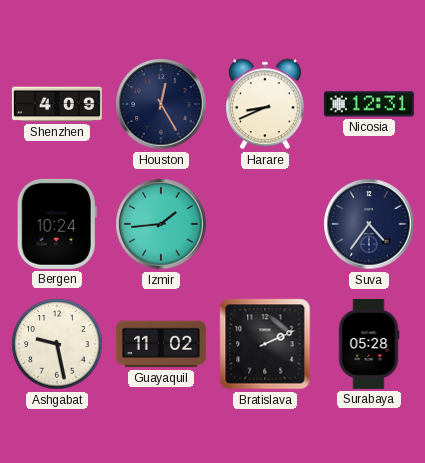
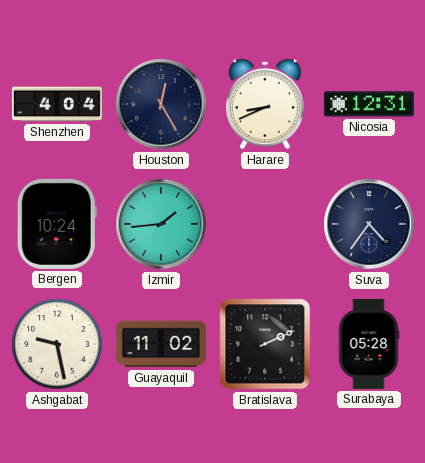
Shenzhen: 4:09 -> 4:04
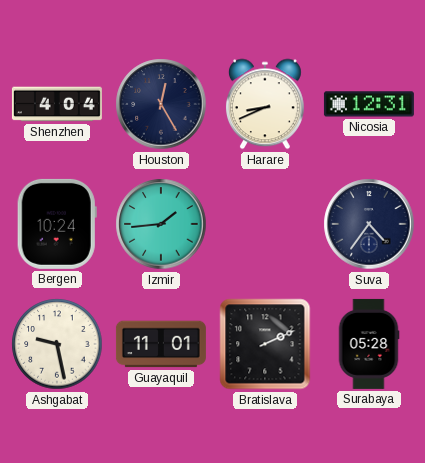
Guayaquil: 11:02 -> 11:01
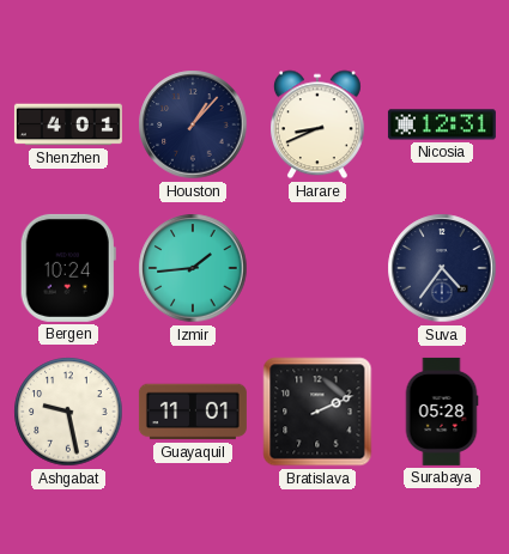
Shenzhen: 4:04 -> 4:01
Houston: 12:25 -> 1:07
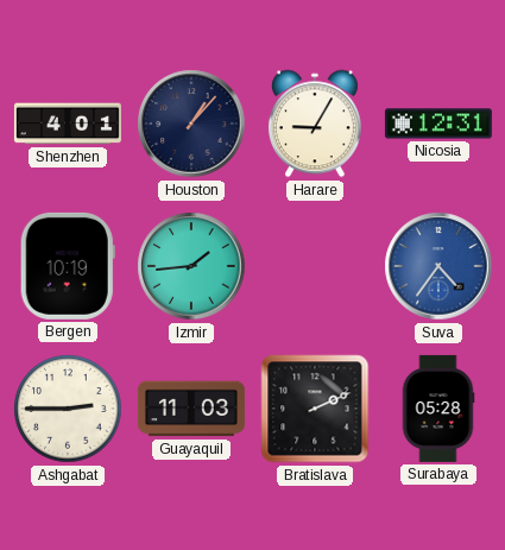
Harare: 8:41 -> 9:05
Bergen: 10:24 -> 10:19
Suva dial: navy -> blue
Ashgabat: 9:28 -> 2:45
Guayaquil: 11:01 -> 11:03
